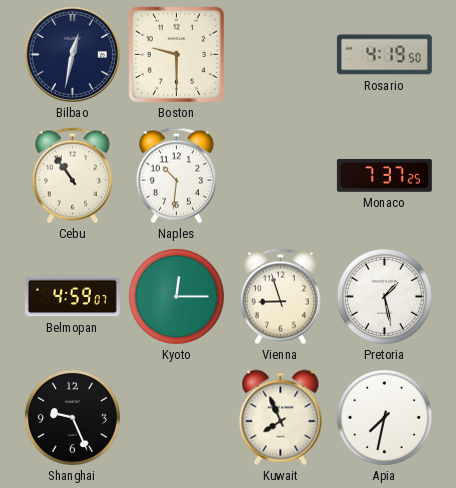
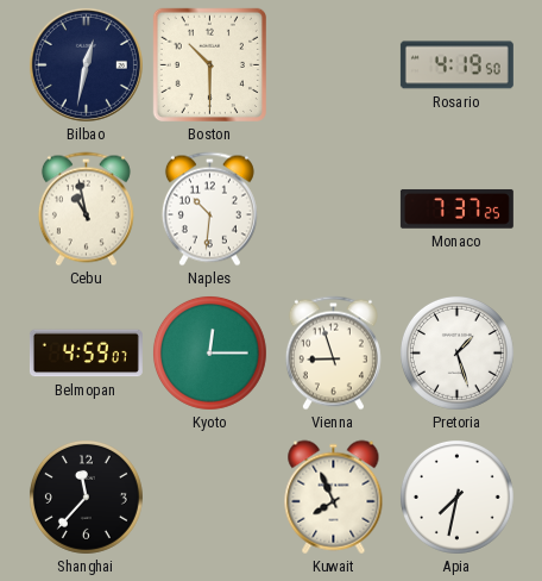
Boston: 9:30 -> 10:30
Cebu: 10:54 -> 10:58
Pretoria: 1:28 -> 1:27
Shanghai: 9:26 -> 11:37
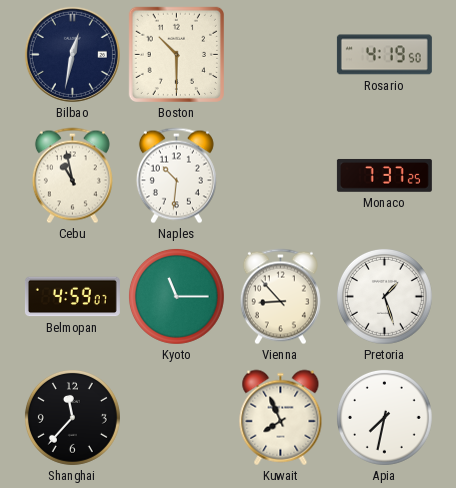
Kyoto: 12:15 -> 11:15
Vienna: 8:57 -> 8:53
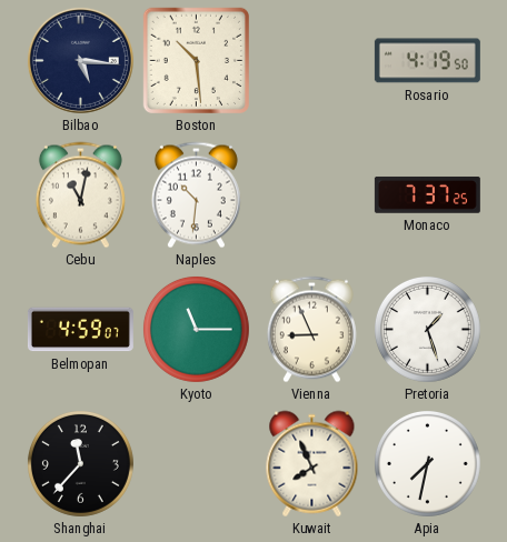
Bilbao: 12:32 -> 5:16
Boston: 10:30 -> 10:29
Cebu: 10:58 -> 11:02
Vienna: 8:53 -> 8:56
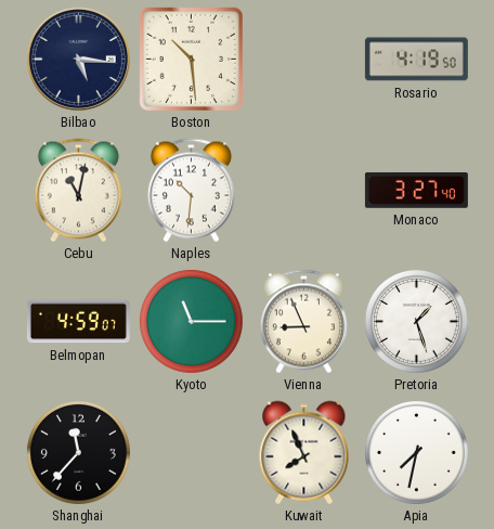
Monaco: 7:37 -> 3:27
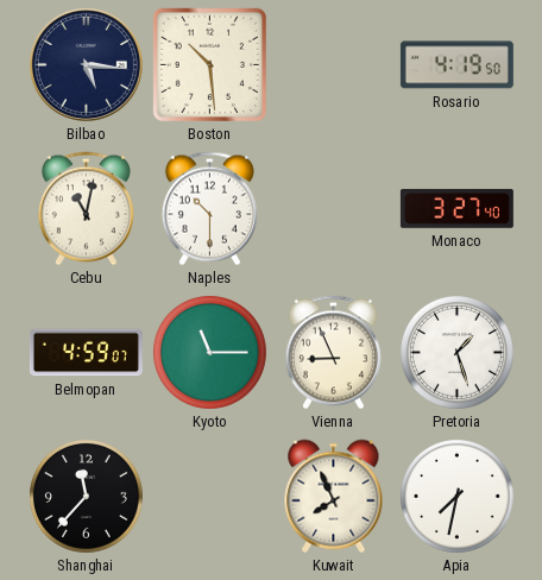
Naples: 10:31 -> 10:30
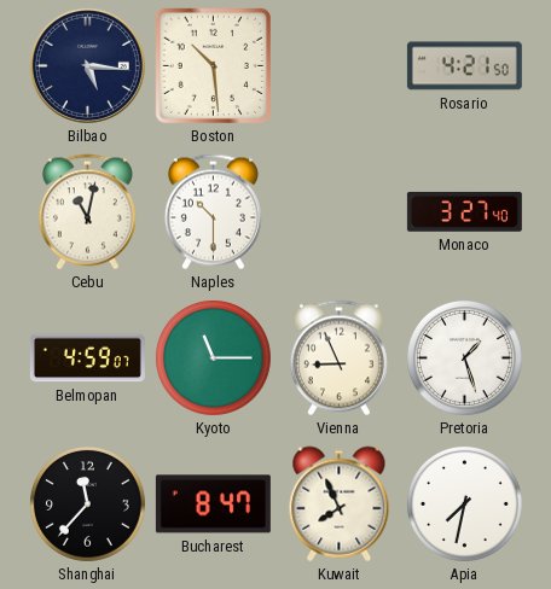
Rosario: 4:19 -> 4:21
Bucharest: none -> 8:47
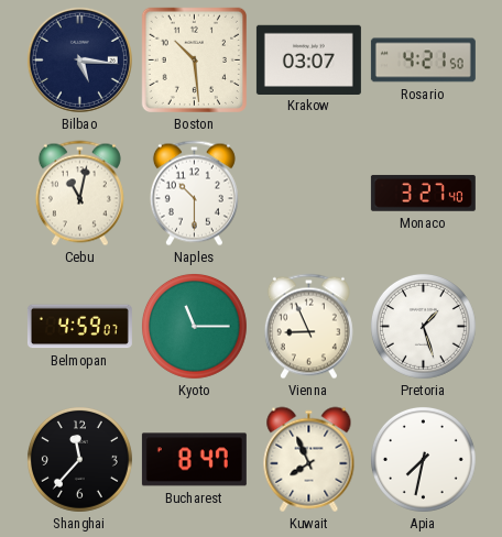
Krakow: none -> 03:07
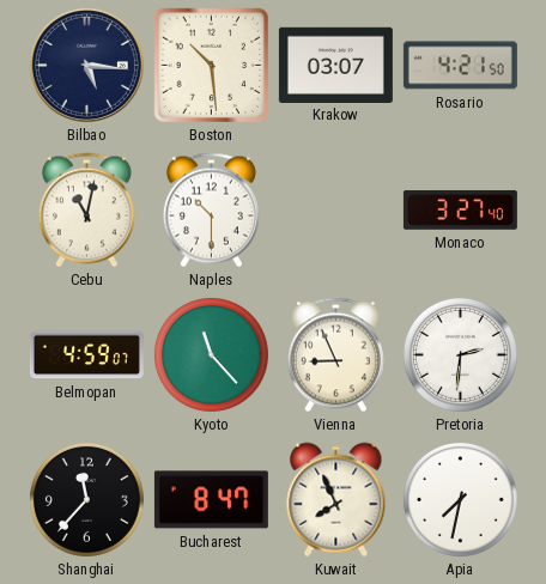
Kyoto: 11:15 -> 11:23
Pretoria: 1:27 -> 2:31
